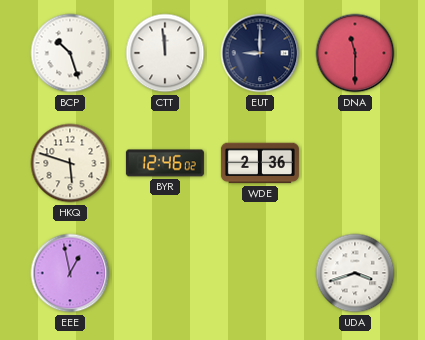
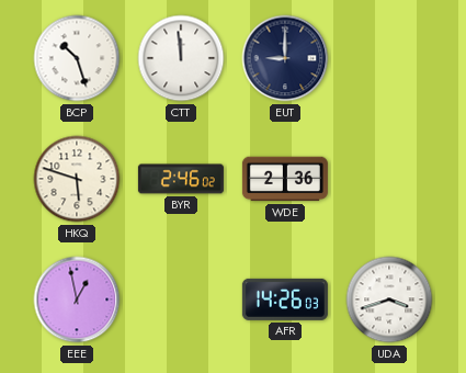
DNA: 11:30 -> none
BYR: 12:46 -> 2:46
AFR: none -> 14:26
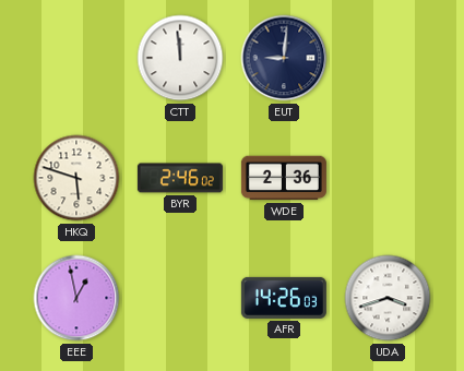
BCP: 10:27 -> none
EUT: 9:00 -> 9:01
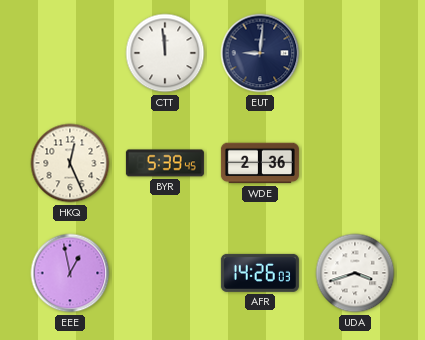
HKQ: 5:48 -> 12:26
BYR: 2:46 -> 5:39
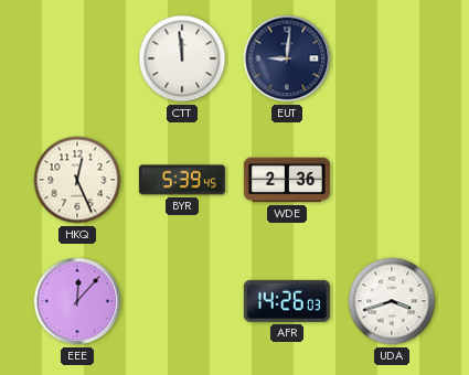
EEE: 12:58 -> 12:07
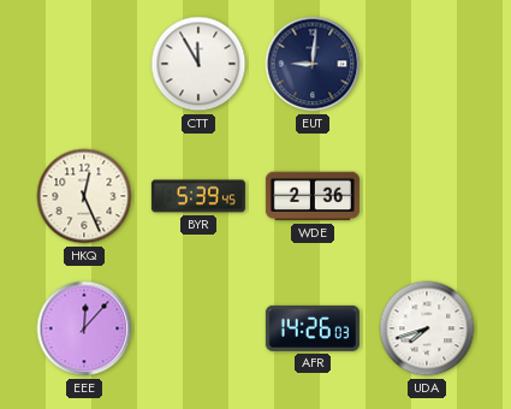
CTT: 11:59 -> 11:55
UDA: 3:42 -> 7:42
